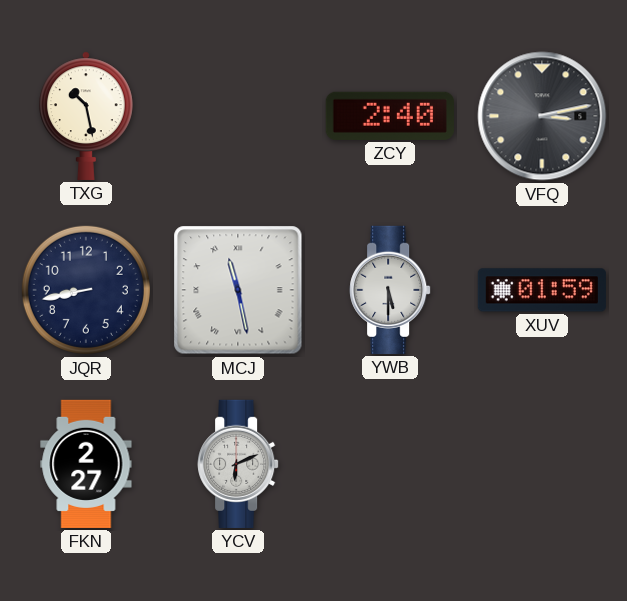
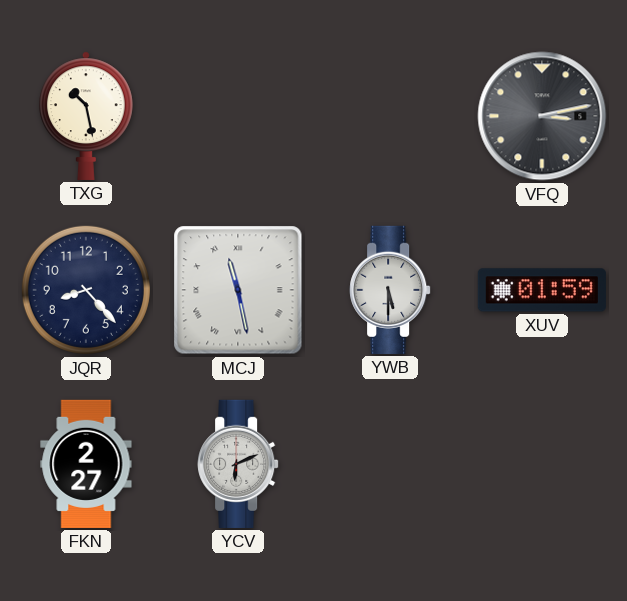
ZCY: 2:40 -> none
JQR: 8:43 -> 8:23
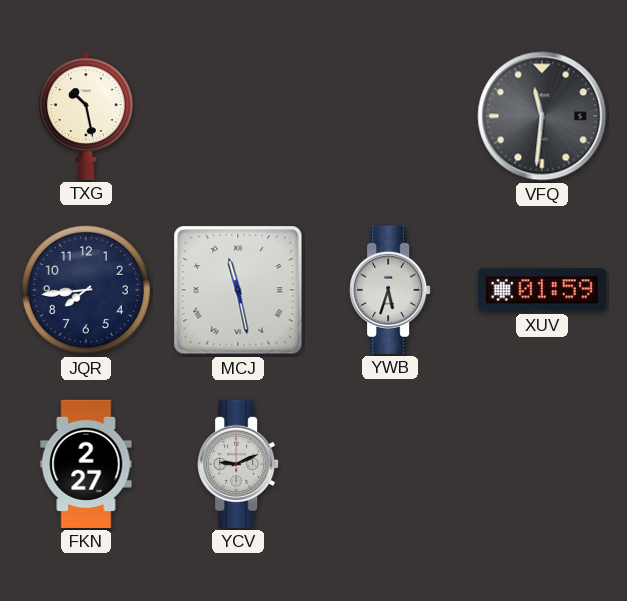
VFQ: 3:13 -> 11:31
JQR: 8:23 -> 7:44
YWB: 5:30 -> 5:33
YCV: 6:11 -> 9:11
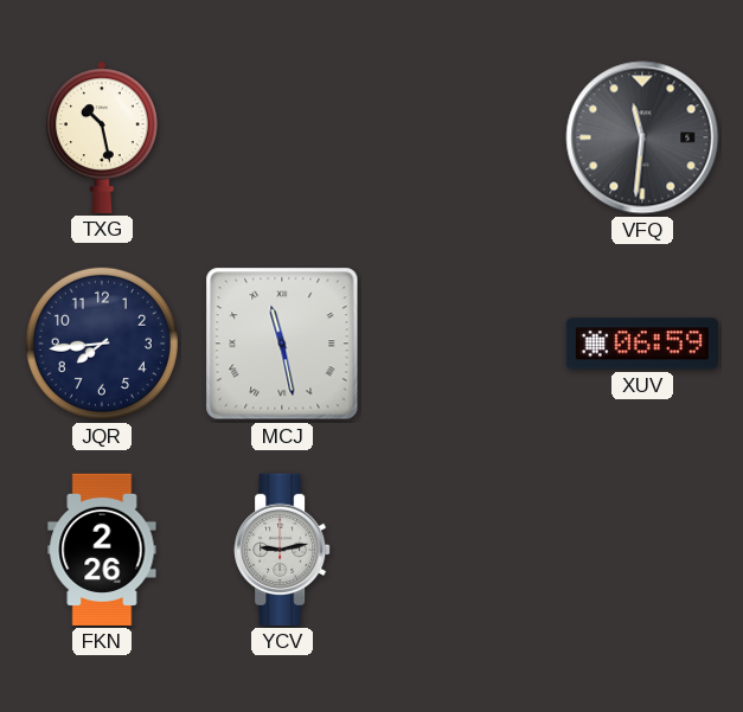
YWB: 5:33 -> none
XUV: 01:59 -> 06:59
FKN: 2:27 -> 2:26
YCV: 9:11 -> 9:13
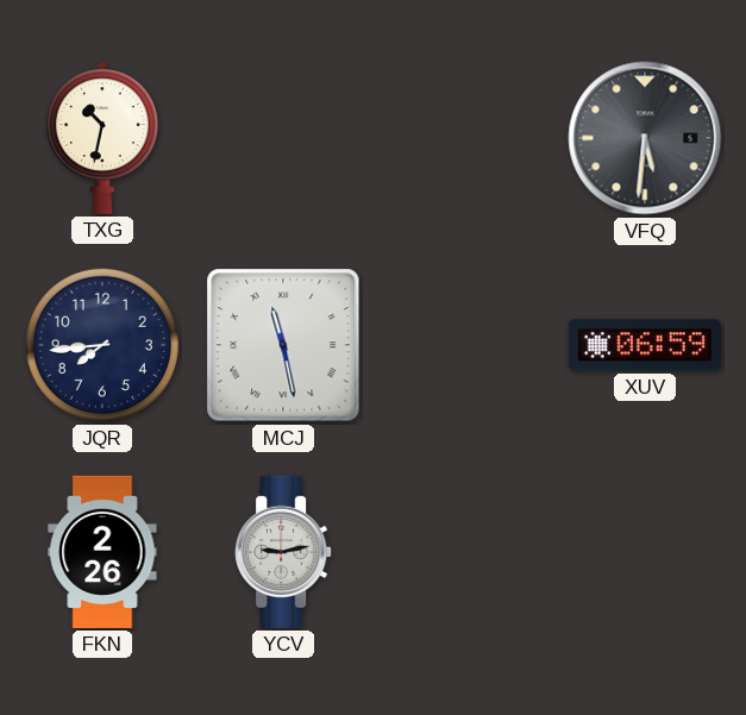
TXG: 10:28 -> 10:32
VFQ: 11:31 -> 5:31
